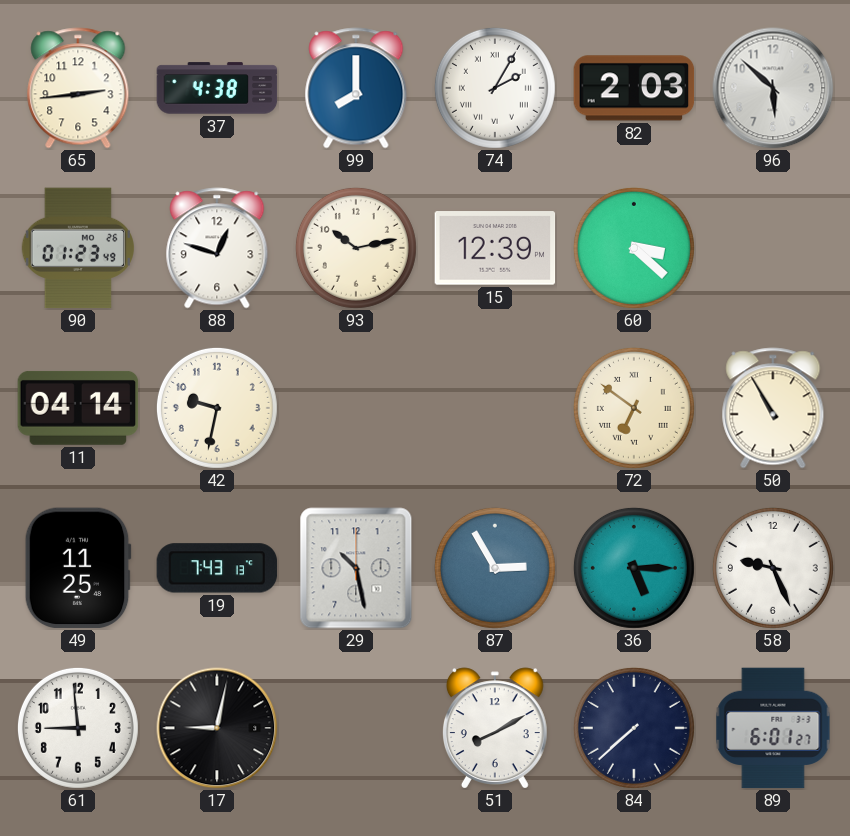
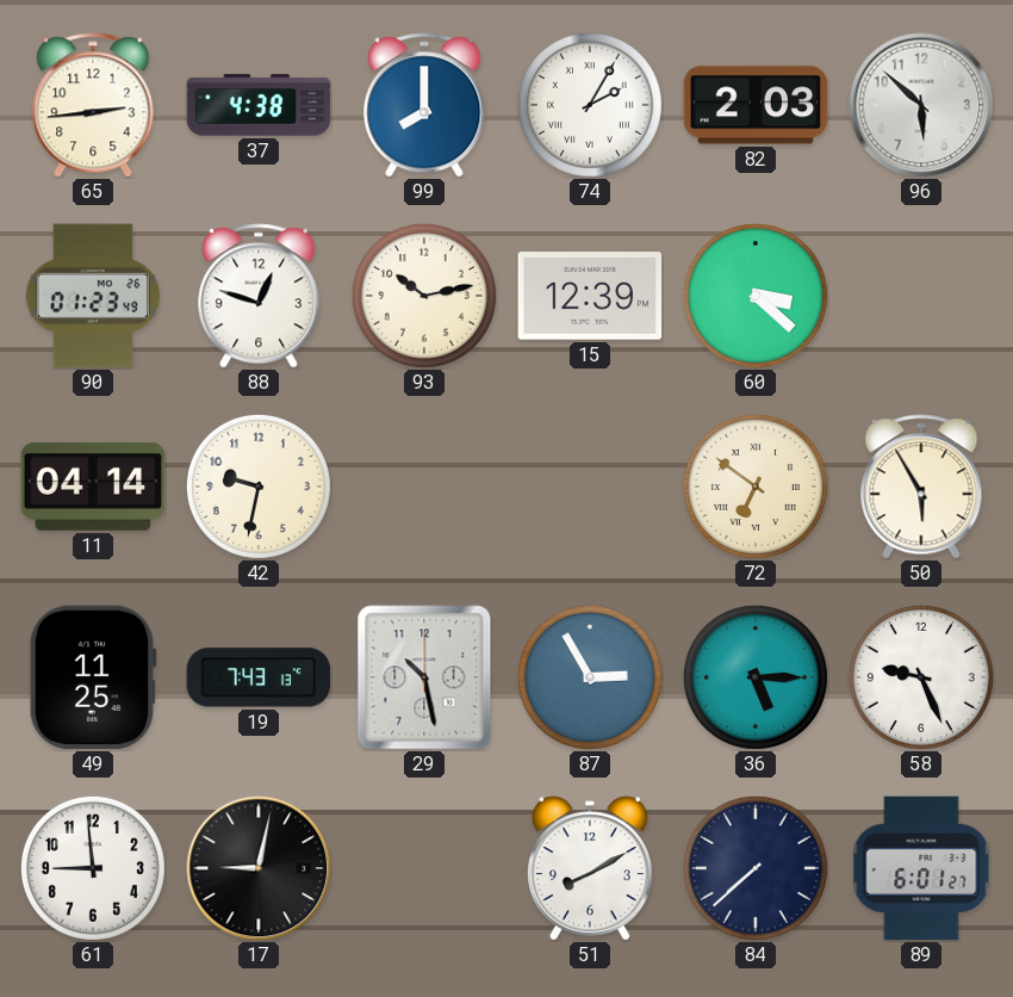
50: 10:55 -> 5:55
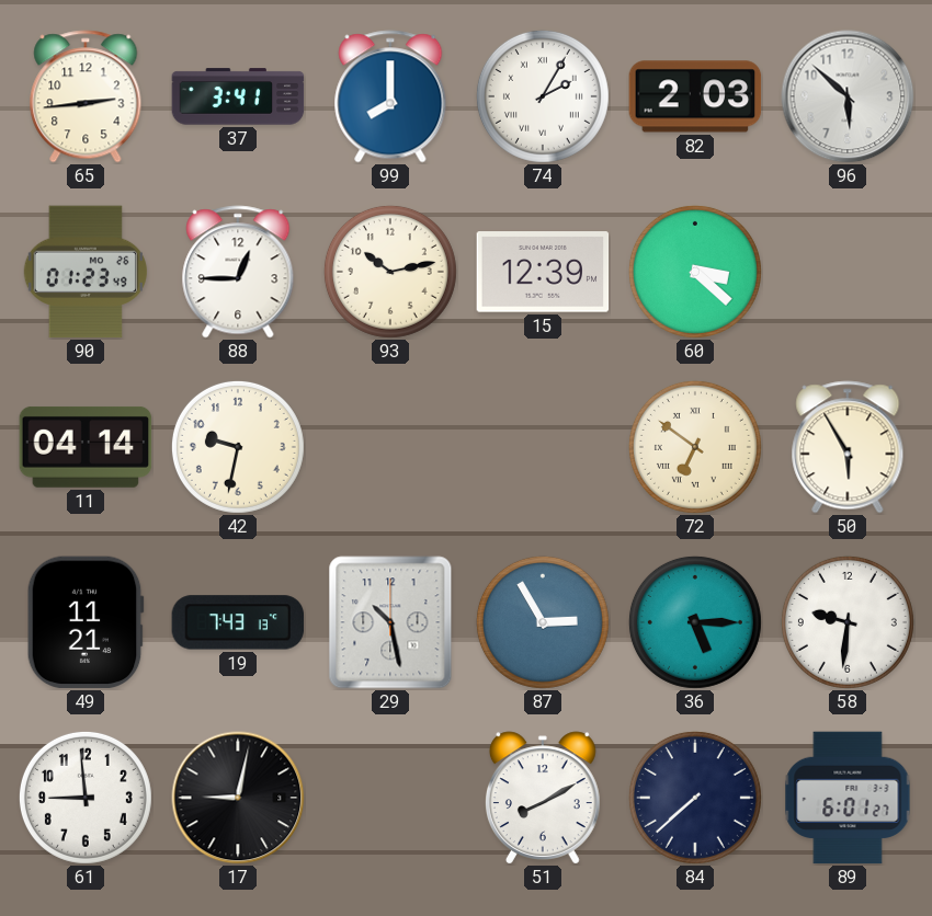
37: 4:38 -> 3:41
88: 12:48 -> 12:45
49: 11:25 -> 11:21
58: 9:26 -> 9:31
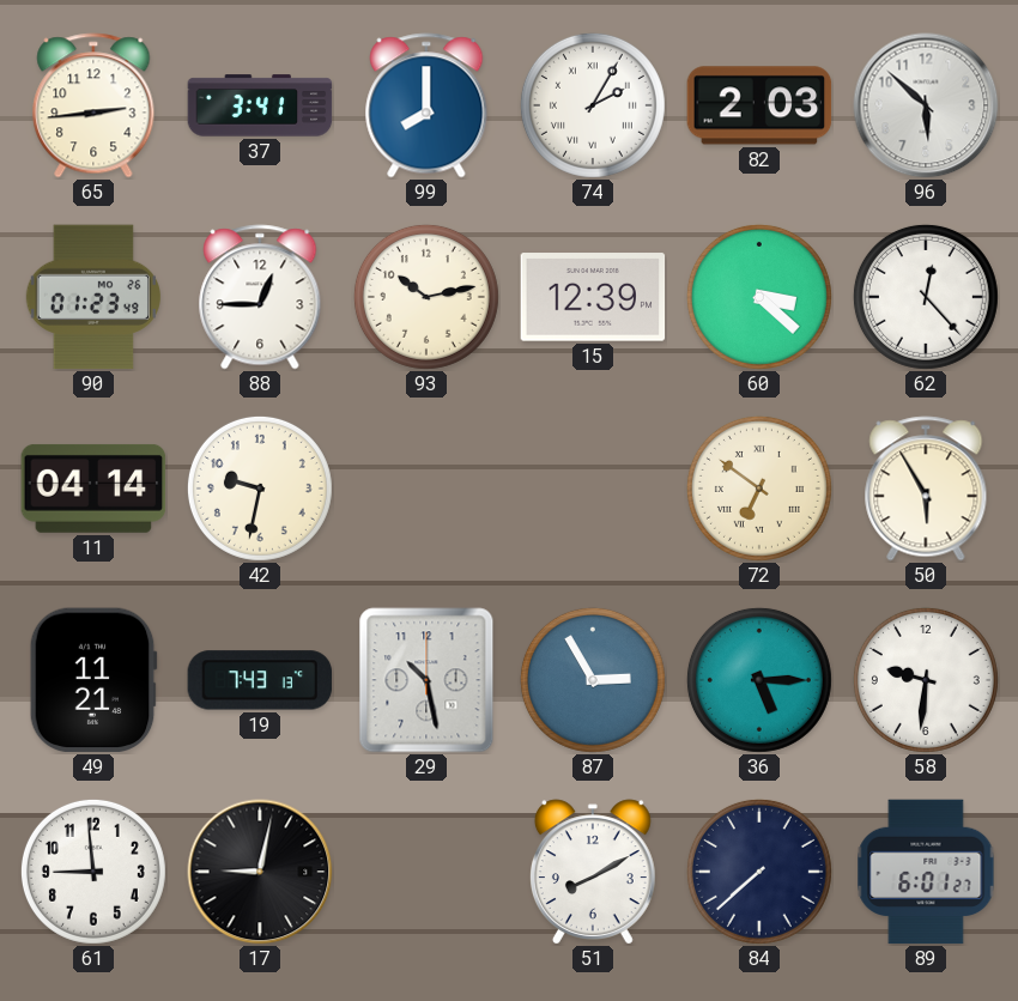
62: none -> 12:23
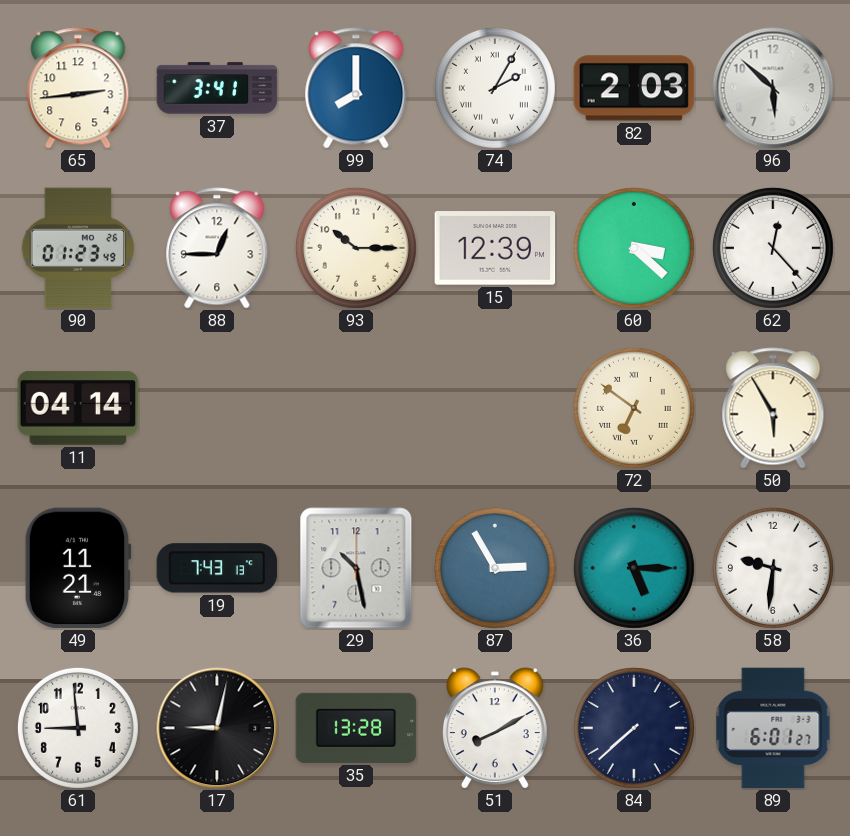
93: 10:13 -> 10:15
42: 9:32 -> none
35: none -> 13:28
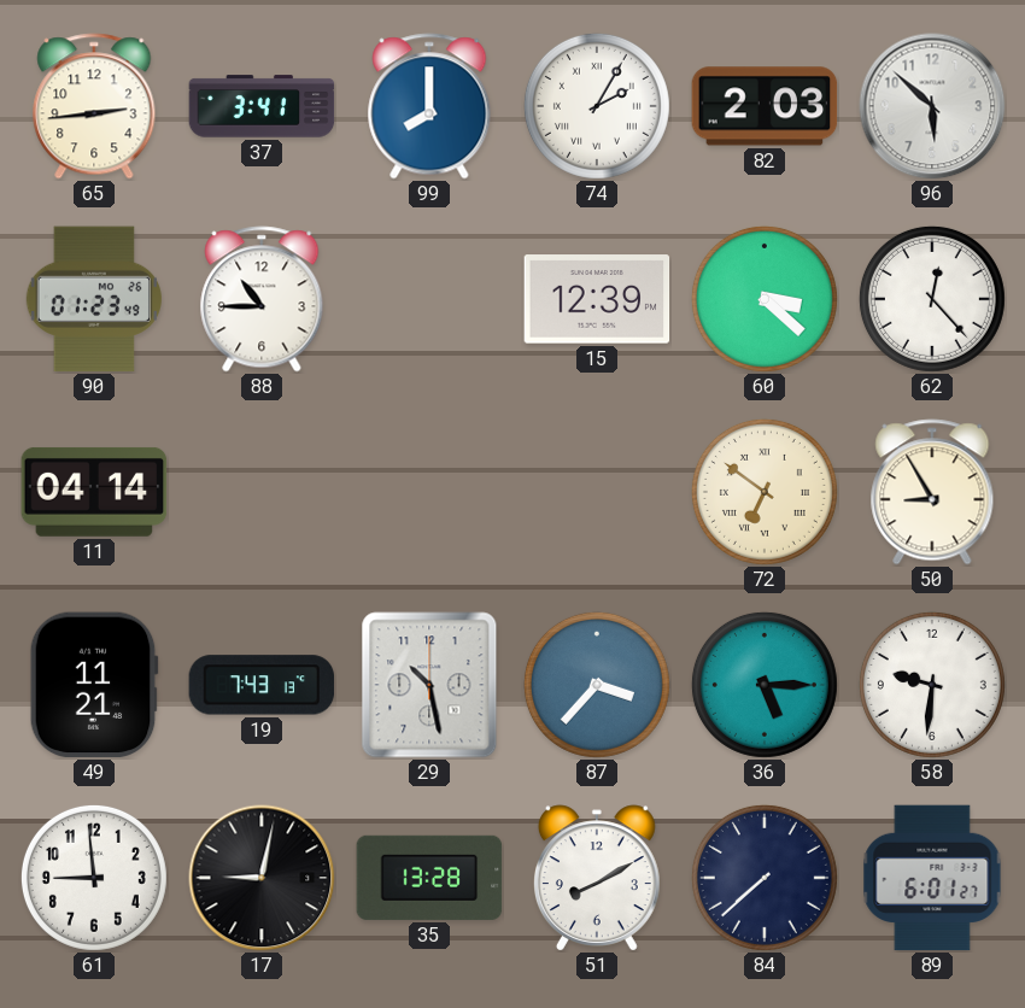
88: 12:45 -> 10:45
93: 10:15 -> none
50: 5:55 -> 8:55
87: 2:55 -> 3:37
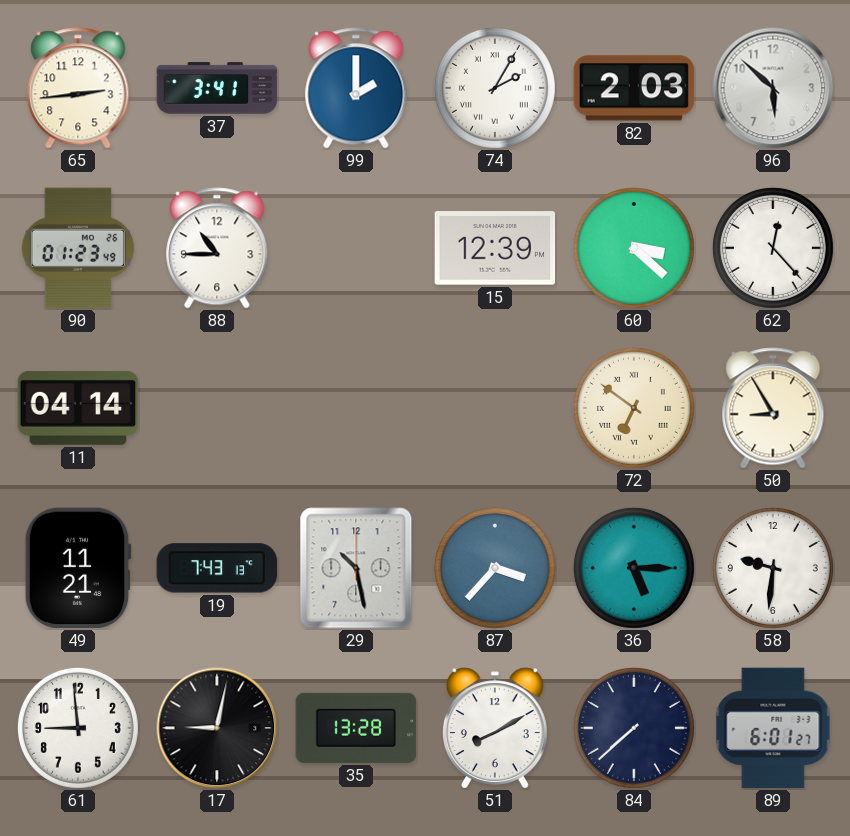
99: 8:00 -> 2:00
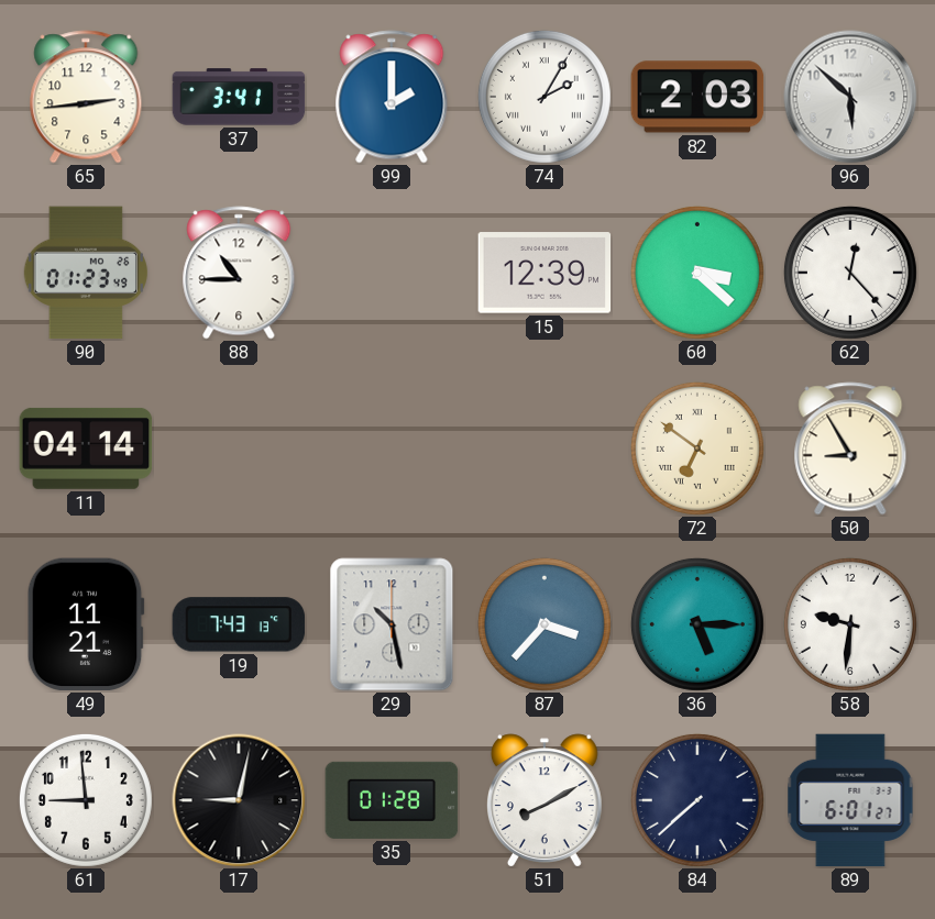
35: 13:28 -> 01:28
